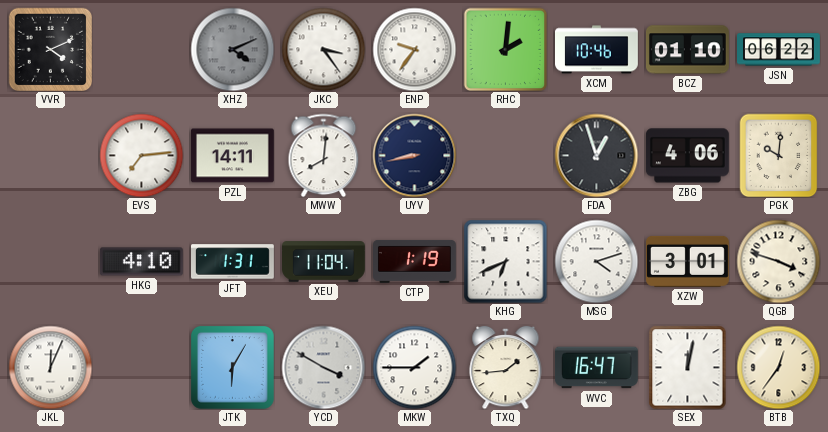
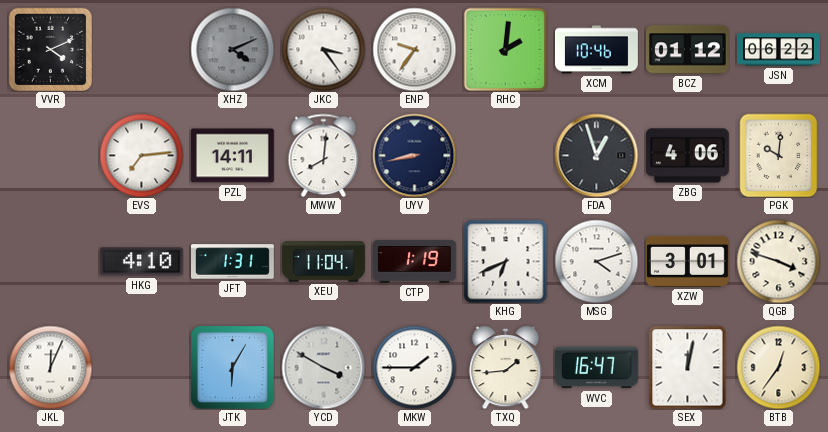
BCZ: 01:10 -> 01:12
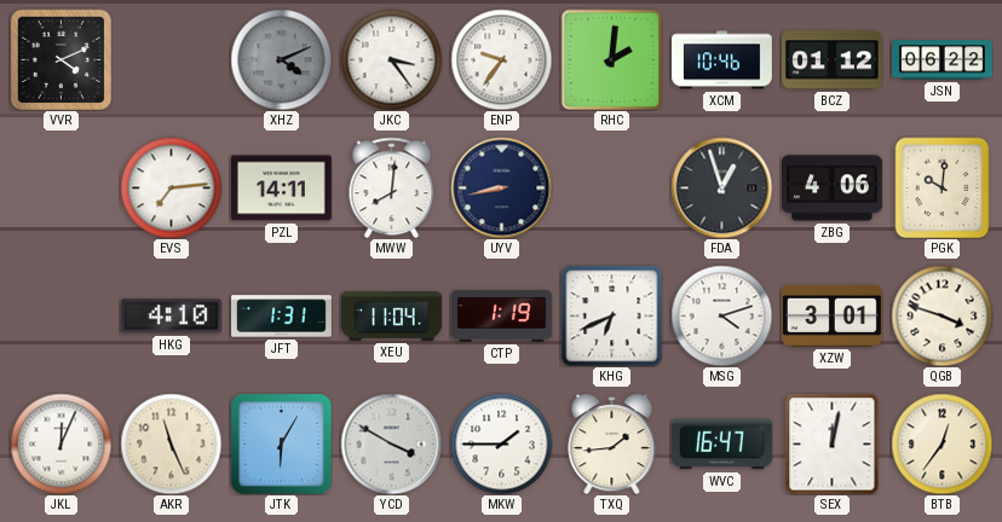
AKR: none -> 11:26
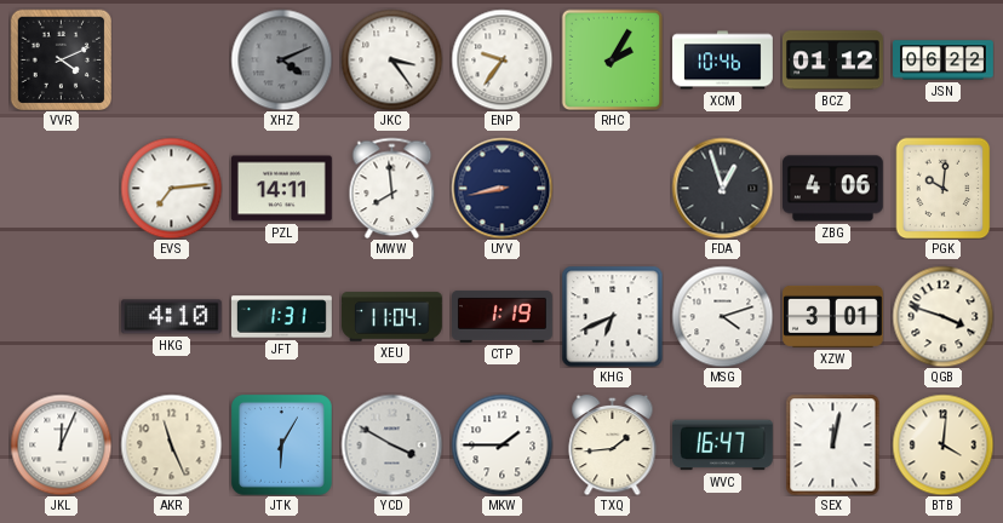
RHC: 2:01 -> 2:05
MWW: 8:01 -> 7:59
BTB: 12:36 -> 4:01
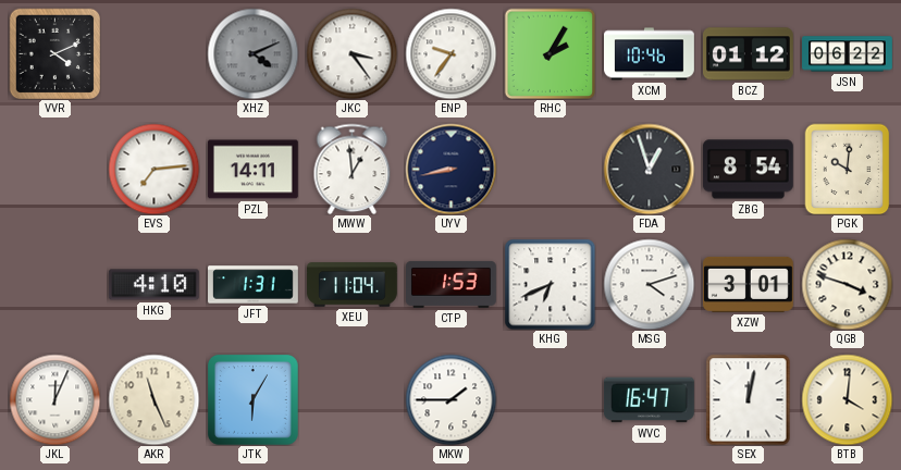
MWW: 7:59 -> 12:59
ZBG: 4:06 -> 8:54
CTP: 1:19 -> 1:53
YCD: 3:50 -> none
TXQ: 1:44 -> none
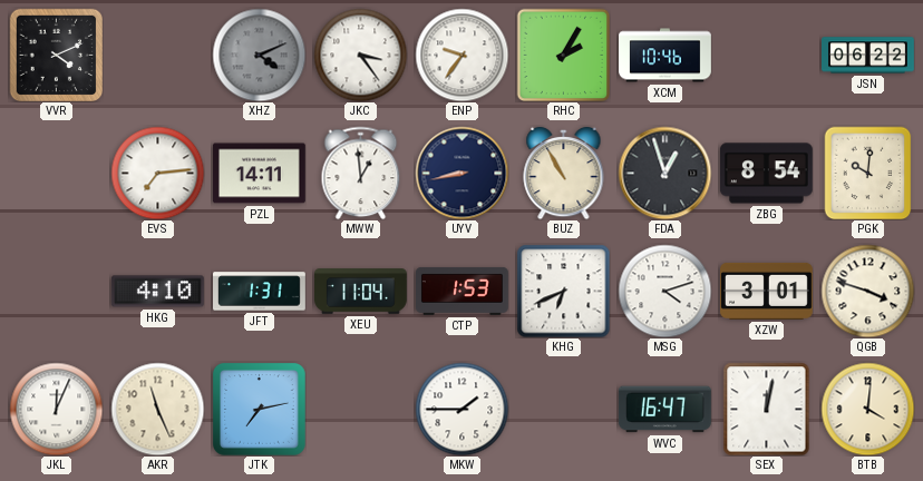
BCZ: 01:12 -> none
BUZ: none -> 10:55
JTK: 6:05 -> 7:13
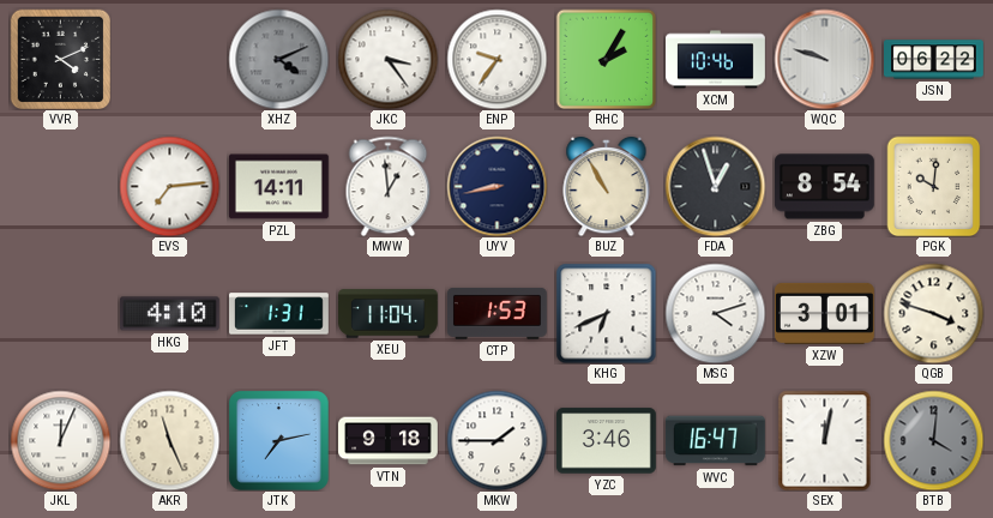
WQC: none -> 9:48
VTN: none -> 9:18
YZC: none -> 3:46
BTB dial: cream -> grey
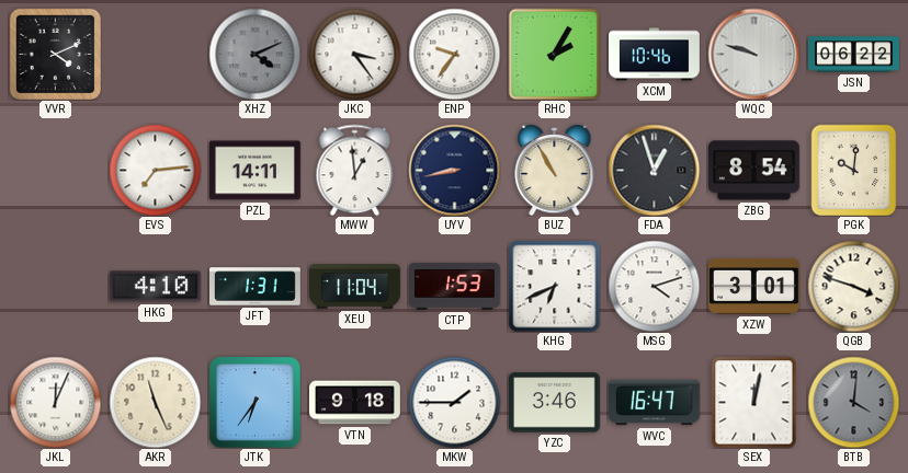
JTK: 7:13 -> 6:36
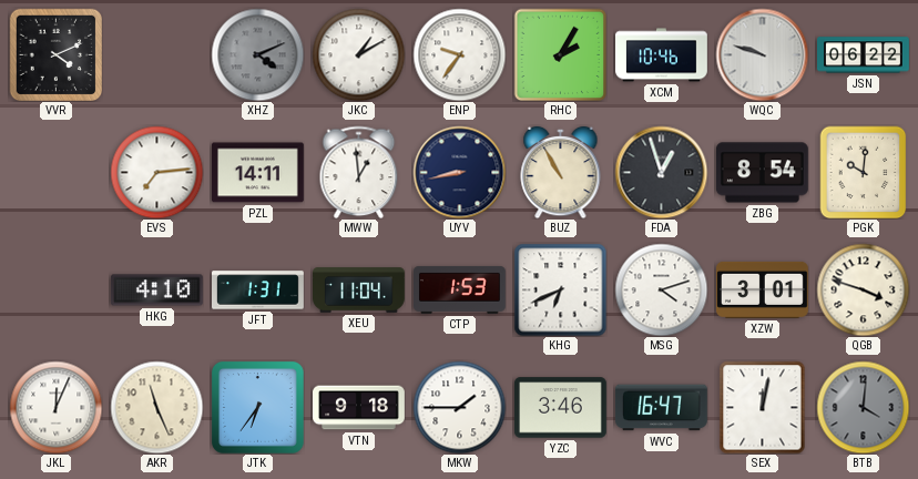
JKC: 3:24 -> 1:10
